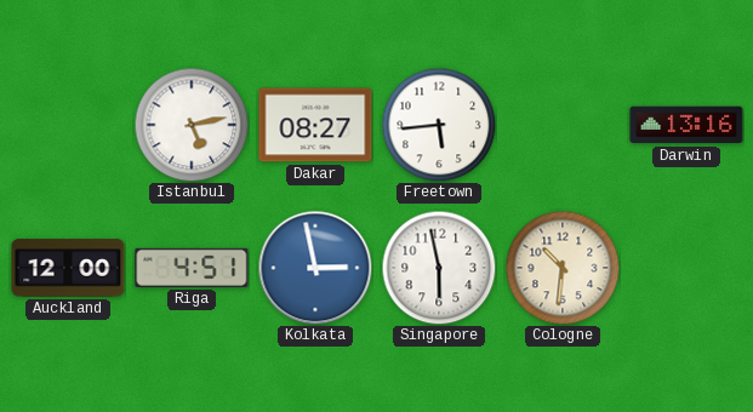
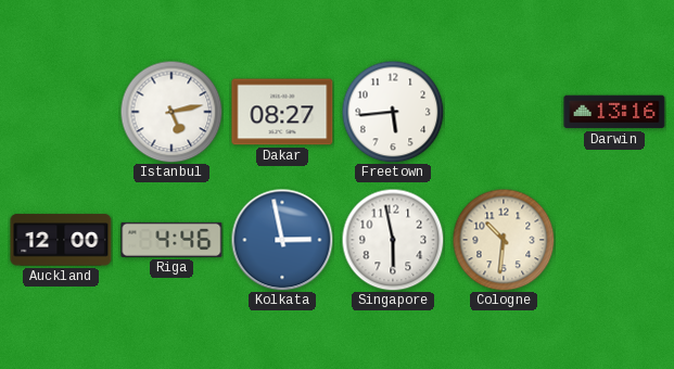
Riga: 4:51 -> 4:46
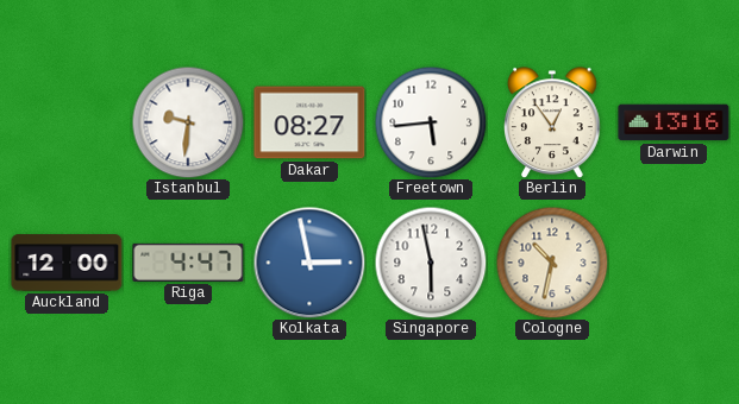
Istanbul: 5:13 -> 9:31
Berlin: none -> 12:54
Riga: 4:46 -> 4:47
Cologne: 10:31 -> 10:32
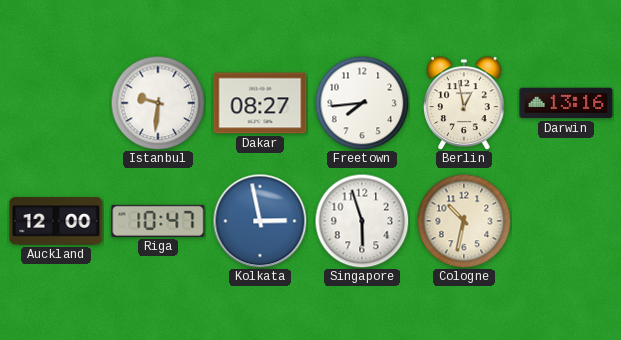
Freetown: 5:44 -> 7:44
Berlin: 12:54 -> 12:58
Riga: 4:47 -> 10:47
Singapore: 5:58 -> 5:57
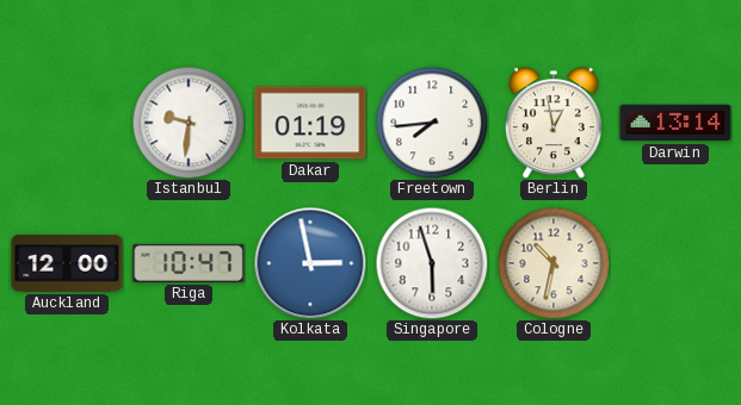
Dakar: 08:27 -> 01:19
Darwin: 13:16 -> 13:14
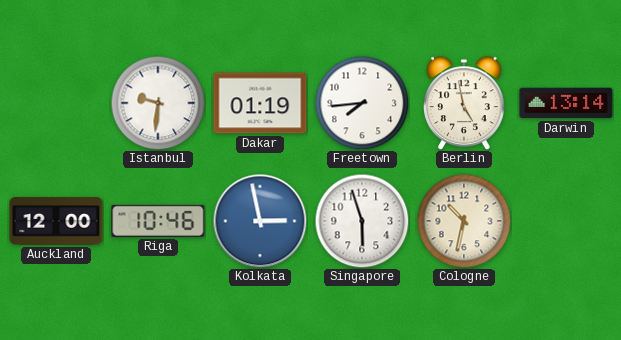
Berlin: 12:58 -> 4:58
Riga: 10:47 -> 10:46
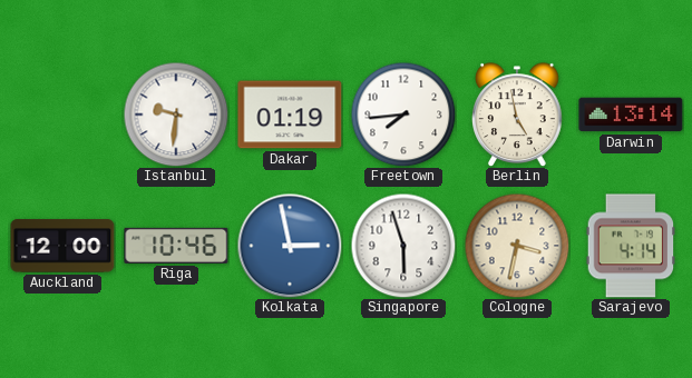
Cologne: 10:32 -> 3:32
Sarajevo: none -> 4:14
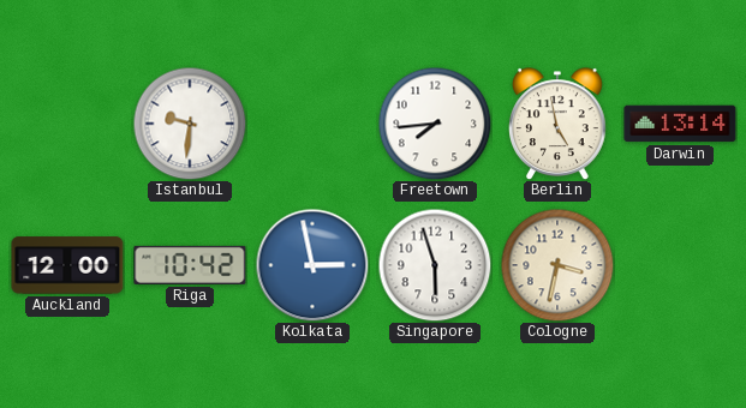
Dakar: 01:19 -> none
Riga: 10:46 -> 10:42
Sarajevo: 4:14 -> none
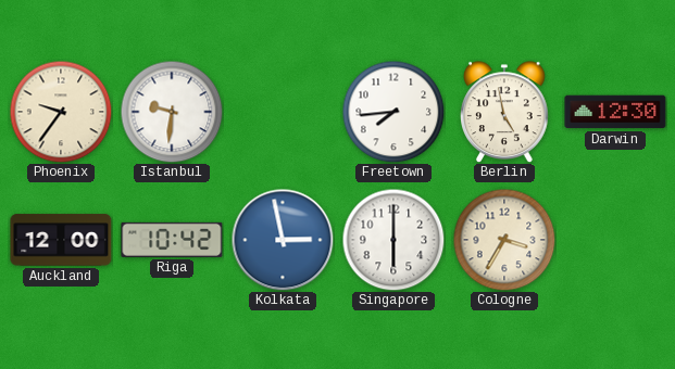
Phoenix: none -> 9:36
Darwin: 13:14 -> 12:30
Singapore: 5:57 -> 6:00
Cologne: 3:32 -> 3:35
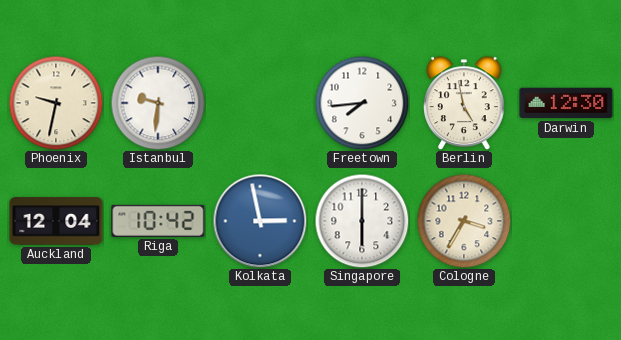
Phoenix: 9:36 -> 9:32
Auckland: 12:00 -> 12:04
